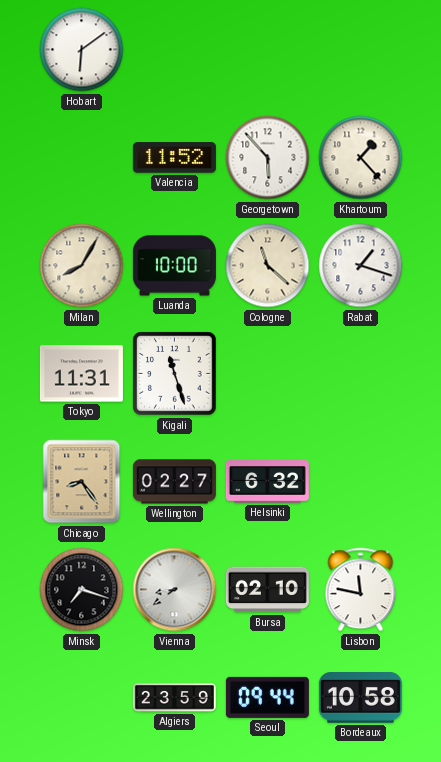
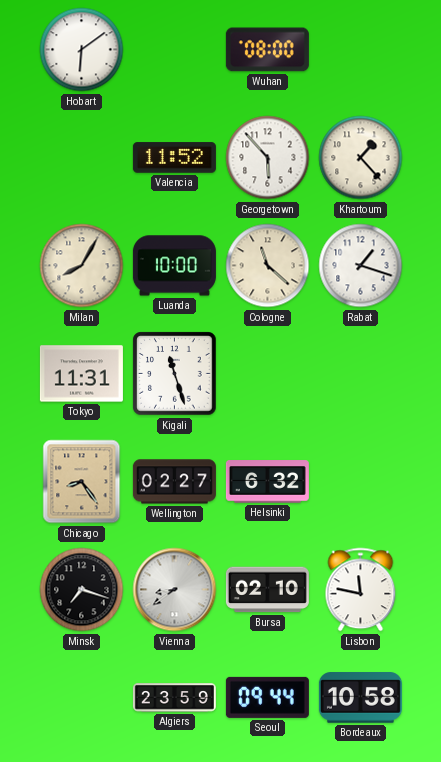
Wuhan: none -> 08:00
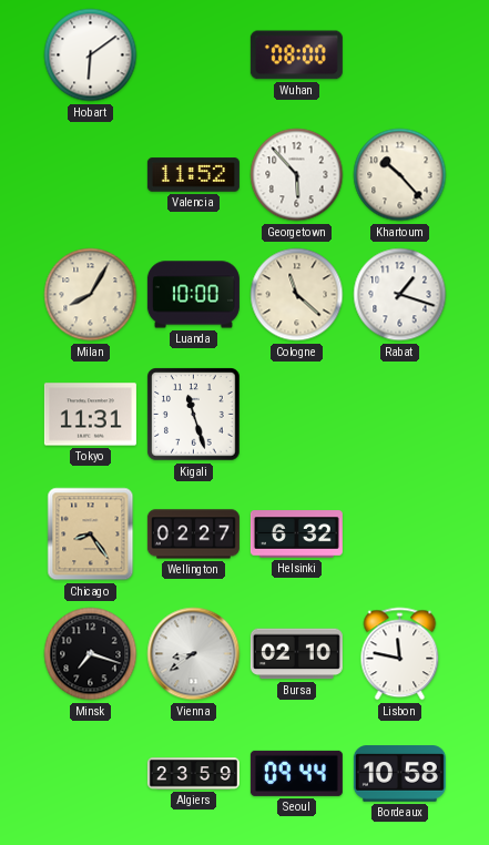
Khartoum: 1:23 -> 10:23
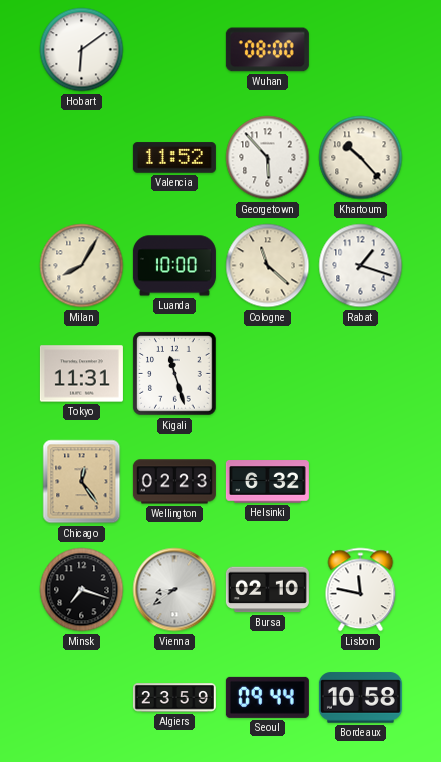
Chicago: 8:24 -> 12:24
Wellington: 02:27 -> 02:23
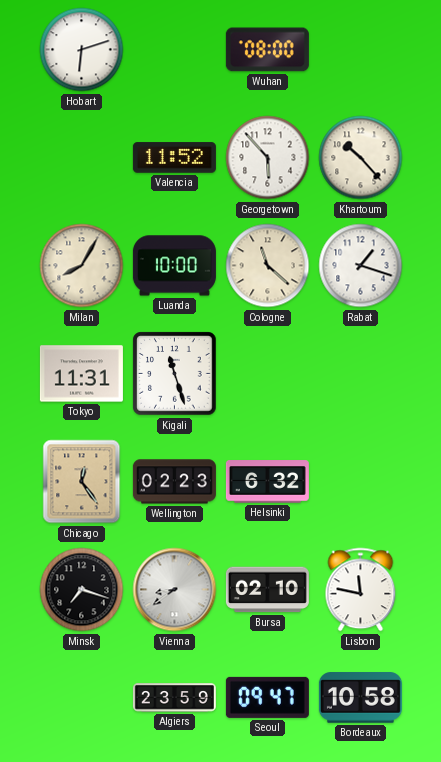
Hobart: 6:09 -> 6:12
Seoul: 09:44 -> 09:47
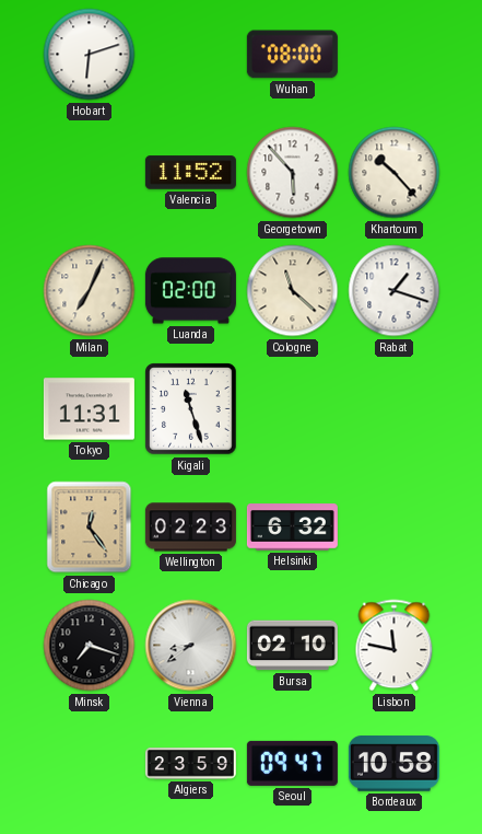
Milan: 8:05 -> 7:04
Luanda: 10:00 -> 02:00
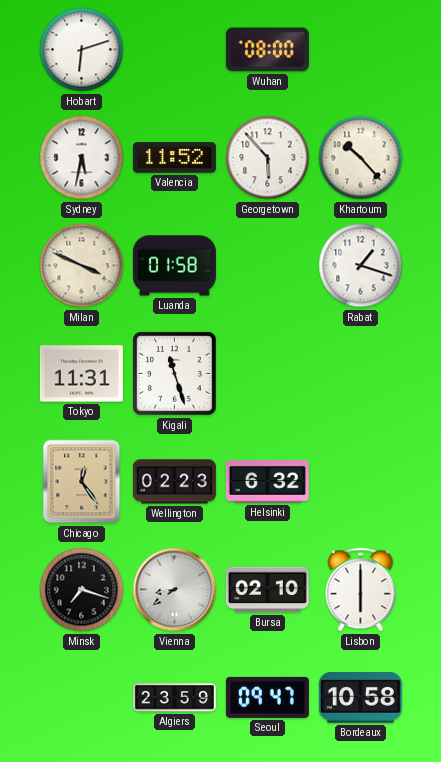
Sydney: none -> 5:32
Milan: 7:04 -> 3:49
Luanda: 02:00 -> 01:58
Cologne: 11:22 -> none
Lisbon: 11:47 -> 6:00
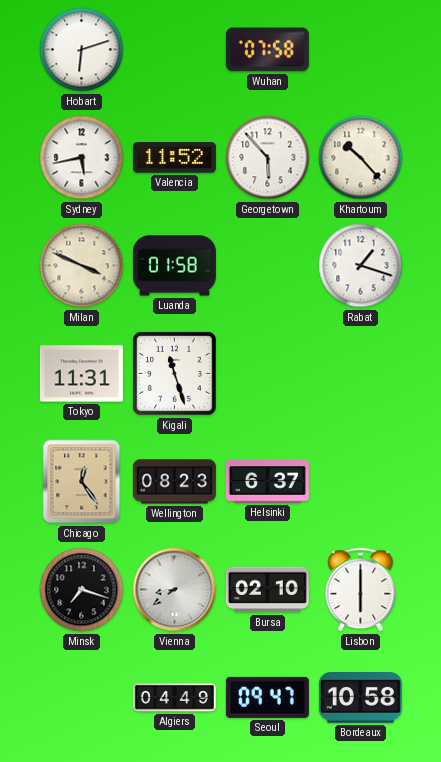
Wuhan: 08:00 -> 07:58
Sydney: 5:32 -> 5:43
Wellington: 02:23 -> 08:23
Helsinki: 6:32 -> 6:37
Algiers: 23:59 -> 04:49
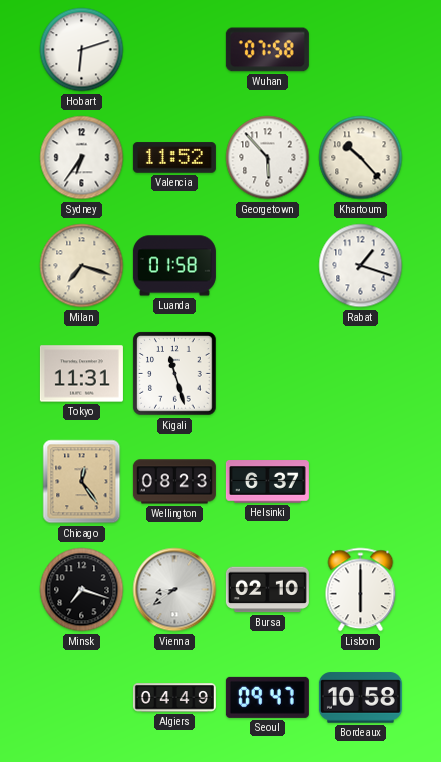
Sydney: 5:43 -> 6:36
Milan: 3:49 -> 7:18
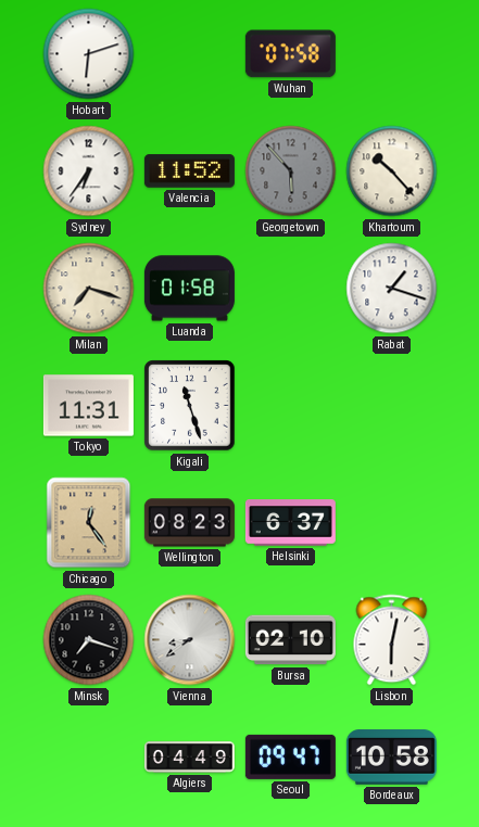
Georgetown dial: white -> grey
Lisbon: 6:00 -> 6:02
